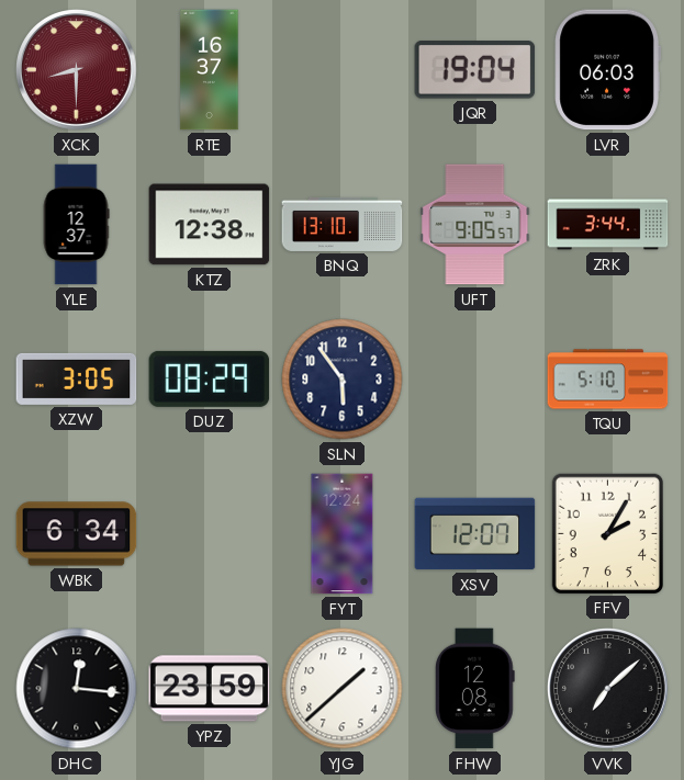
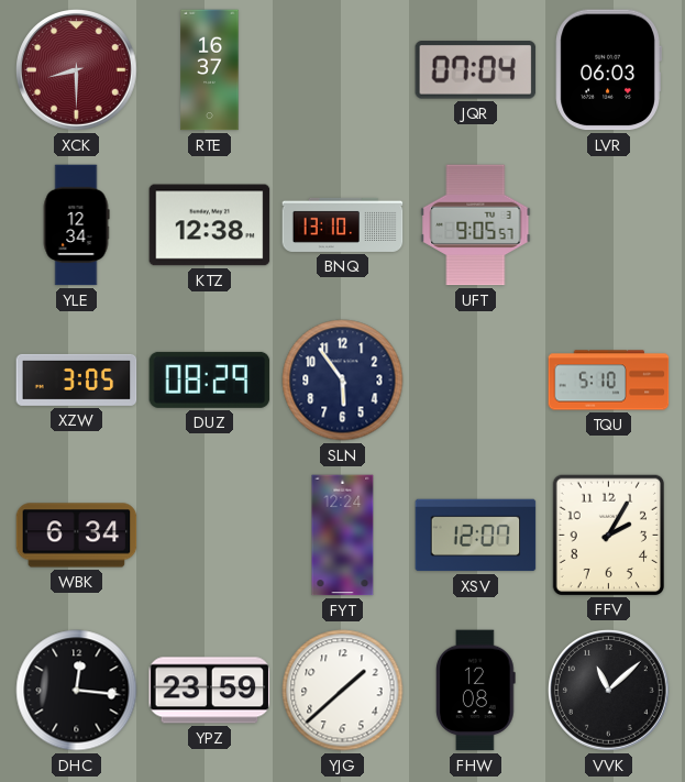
JQR: 19:04 -> 07:04
YLE: 12:37 -> 12:34
ZRK: 3:44 -> none
VVK: 7:08 -> 11:08
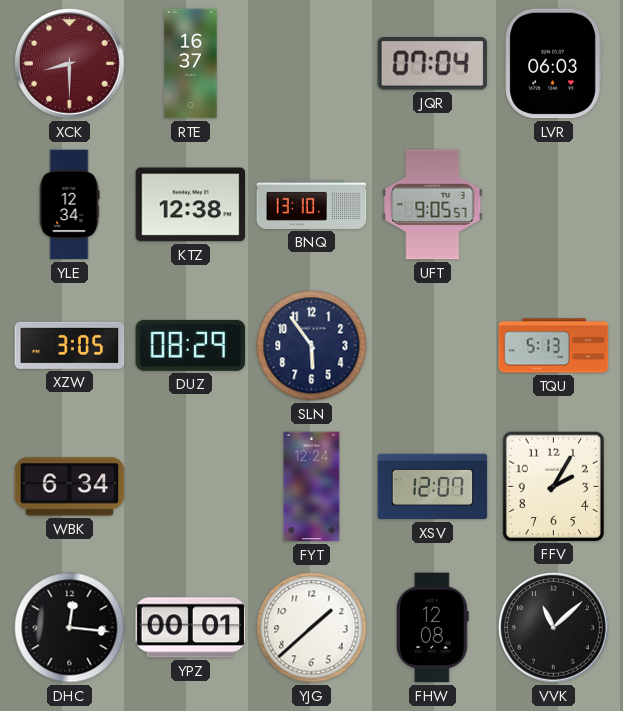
TQU: 5:10 -> 5:13
YPZ: 23:59 -> 00:01
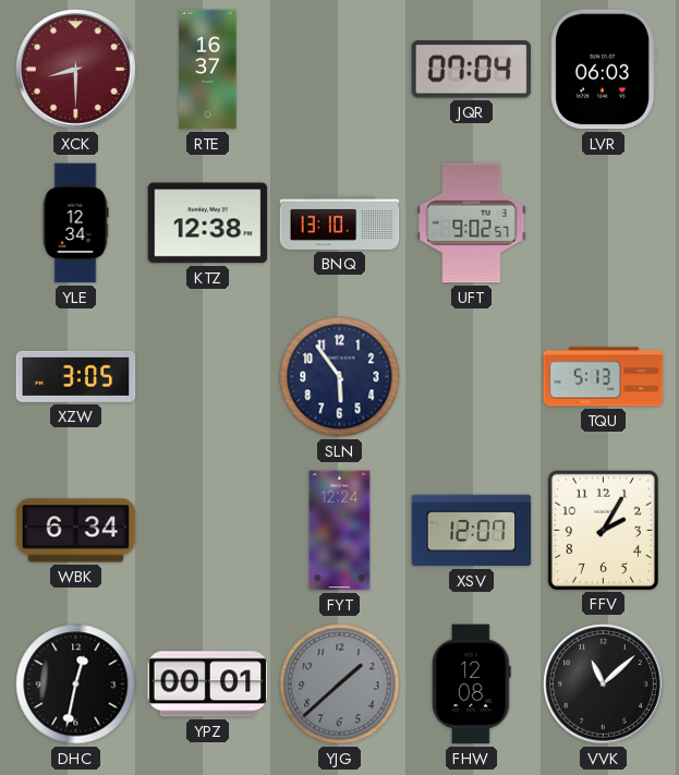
UFT: 9:05 -> 9:02
DUZ: 08:29 -> none
DHC: 12:16 -> 12:32
YJG dial: white -> grey
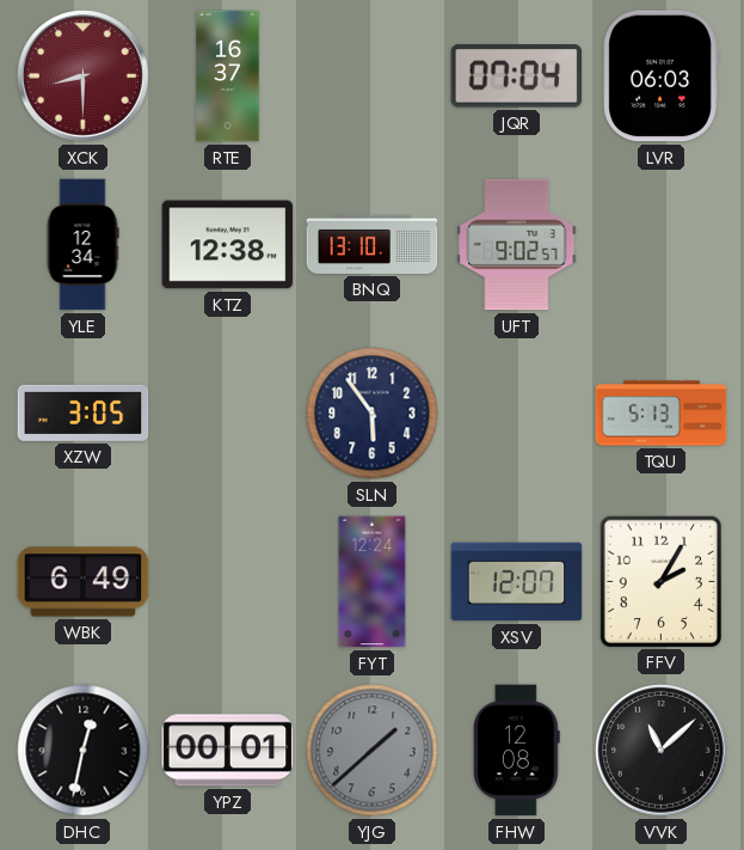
WBK: 6:34 -> 6:49
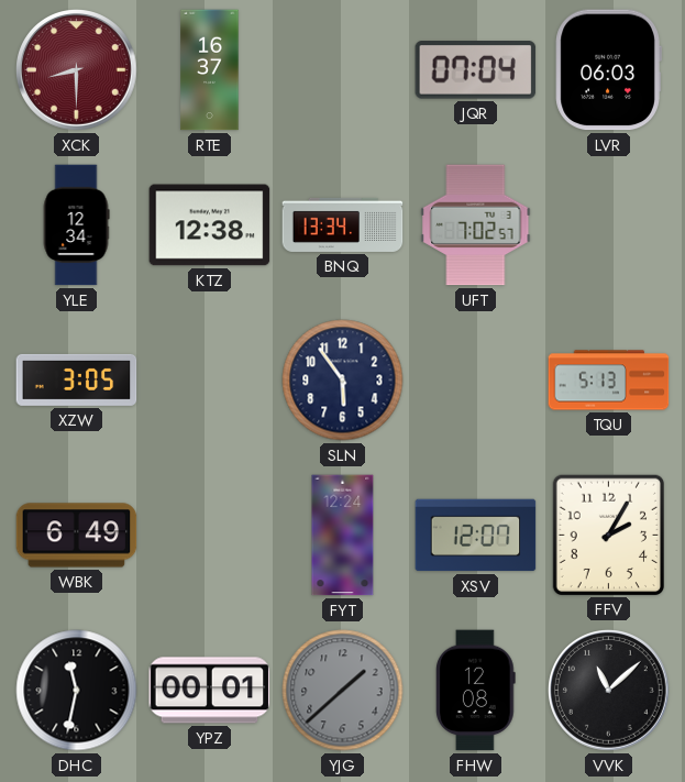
BNQ: 13:10 -> 13:34
UFT: 9:02 -> 7:02
DHC: 12:32 -> 11:32
